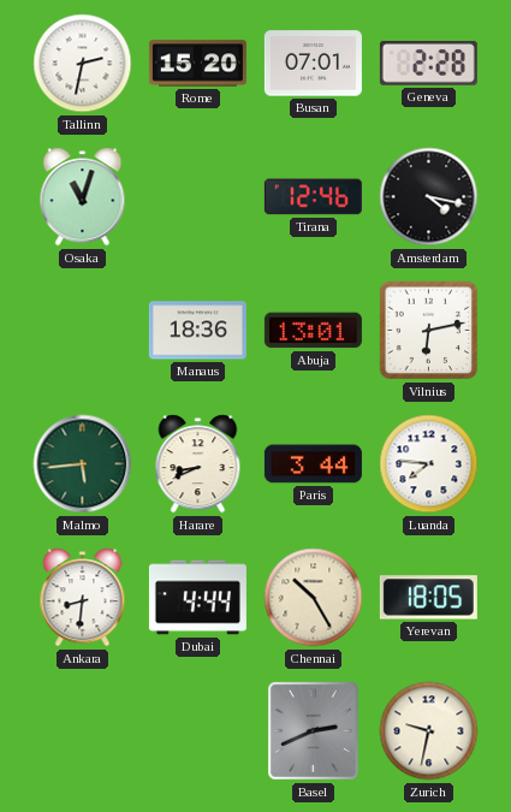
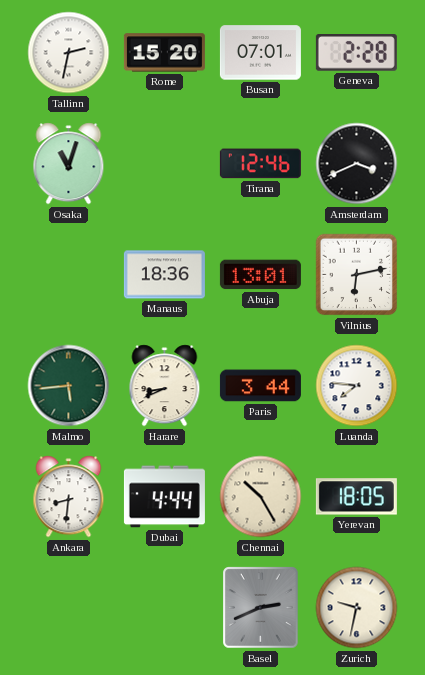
Amsterdam: 4:17 -> 3:41
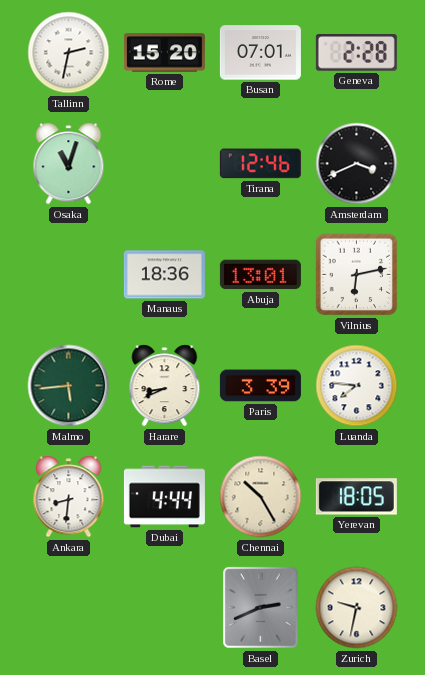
Paris: 3:44 -> 3:39
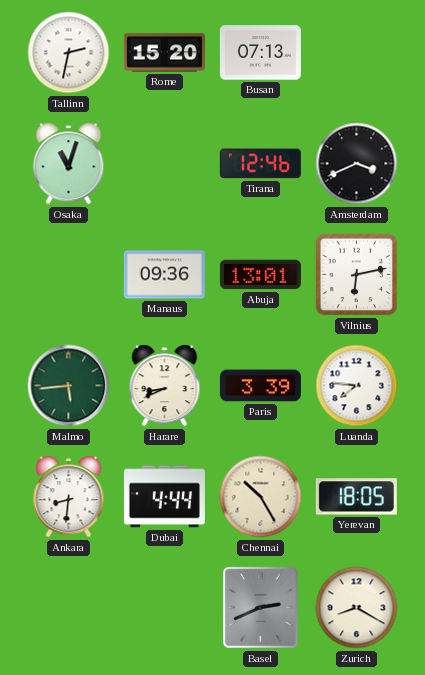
Busan: 07:01 -> 07:13
Geneva: 2:28 -> none
Manaus: 18:36 -> 09:36
Zurich: 9:32 -> 8:20
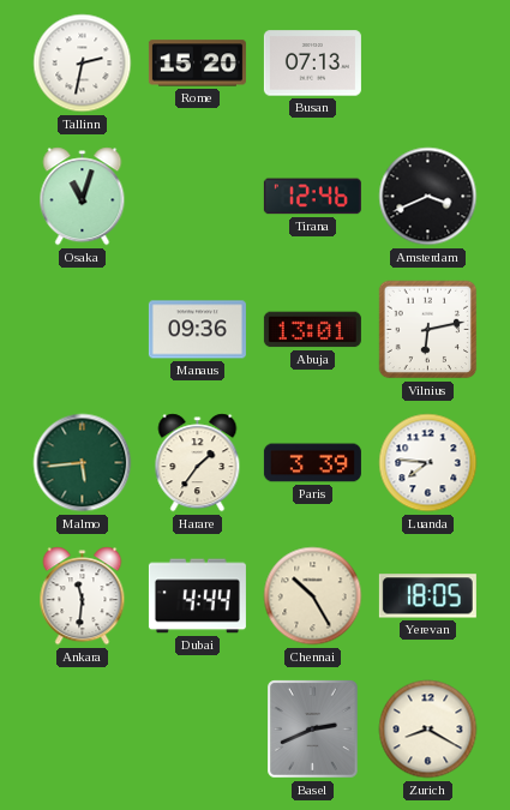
Harare: 8:41 -> 1:36
Ankara: 8:31 -> 11:31
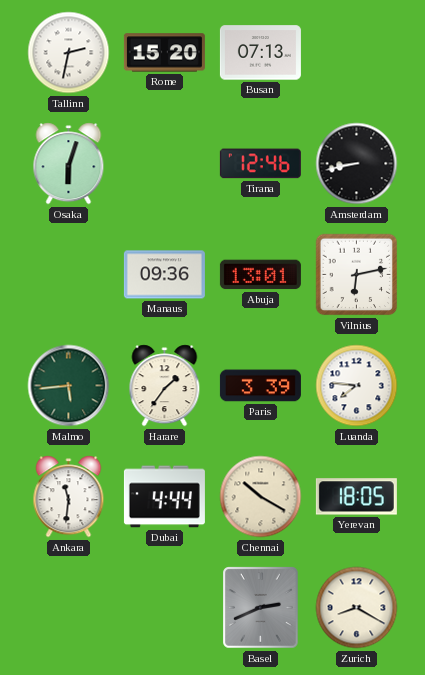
Osaka: 11:03 -> 6:03
Amsterdam: 3:41 -> 8:43
Chennai: 10:25 -> 10:20
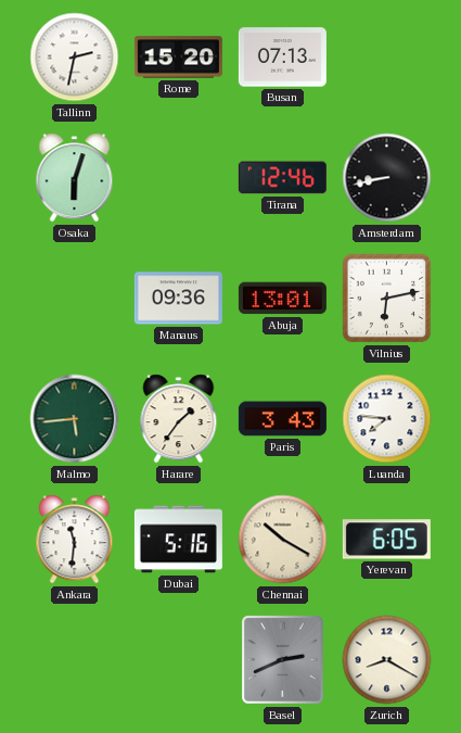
Paris: 3:39 -> 3:43
Dubai: 4:44 -> 5:16
Yerevan: 18:05 -> 6:05
